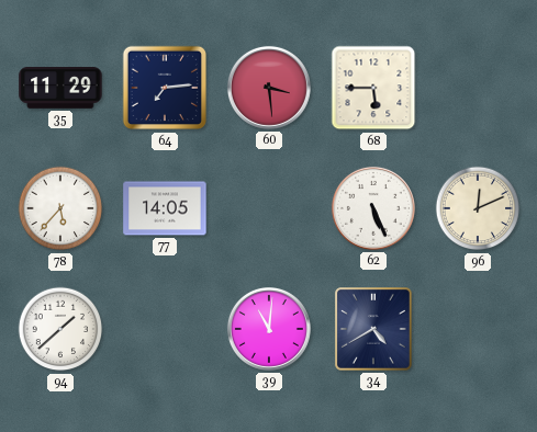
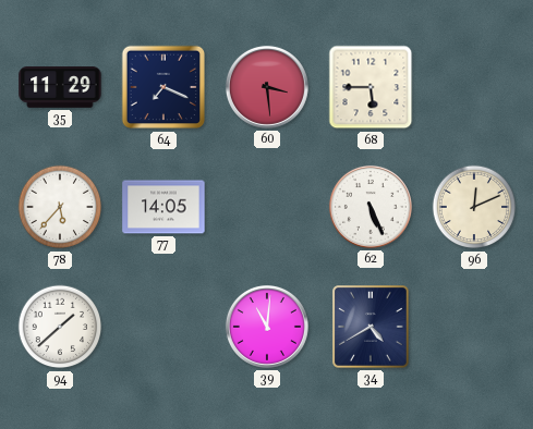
64: 7:14 -> 7:19
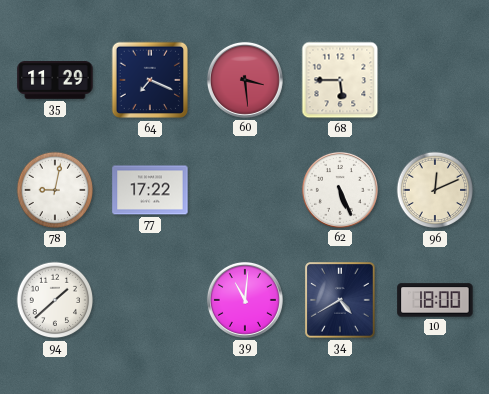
78: 5:37 -> 9:02
77: 14:05 -> 17:22
10: none -> 18:00
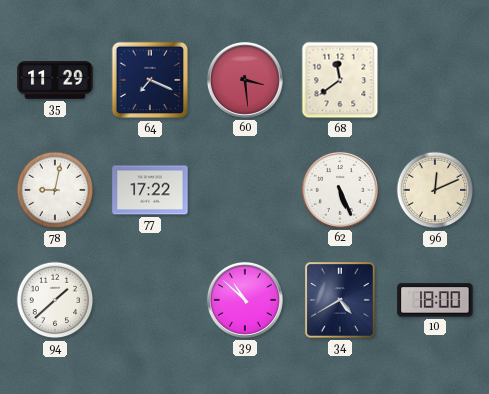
68: 5:45 -> 11:39
39: 11:01 -> 10:52
